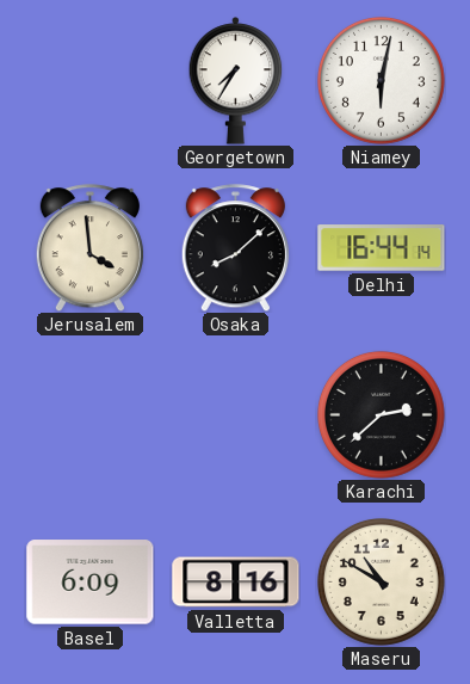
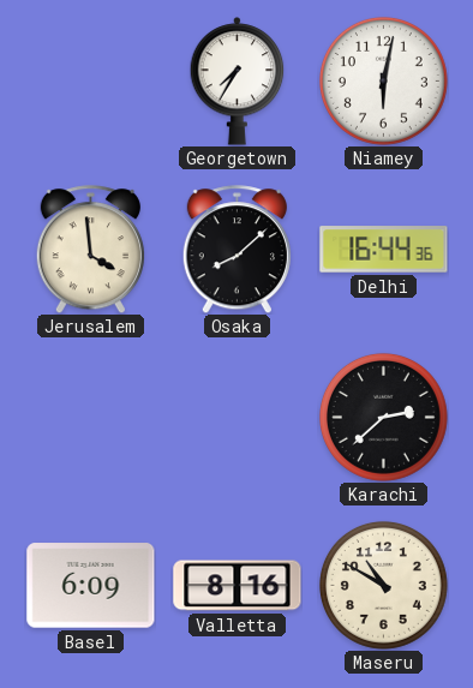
Delhi: 16:44:14 -> 16:44:36
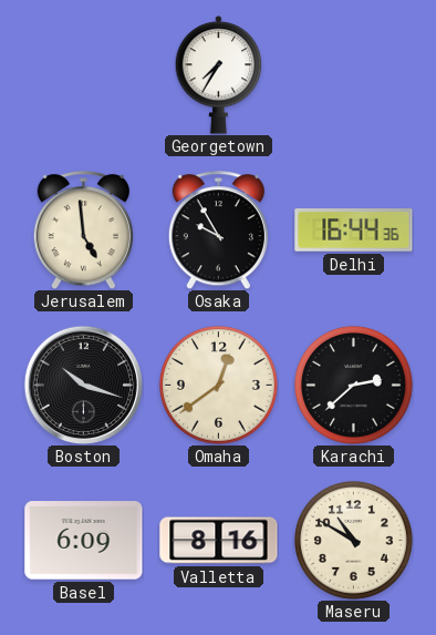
Niamey: 6:02 -> none
Jerusalem: 3:59 -> 4:59
Osaka: 8:08 -> 9:55
Boston: none -> 10:18
Omaha: none -> 12:39
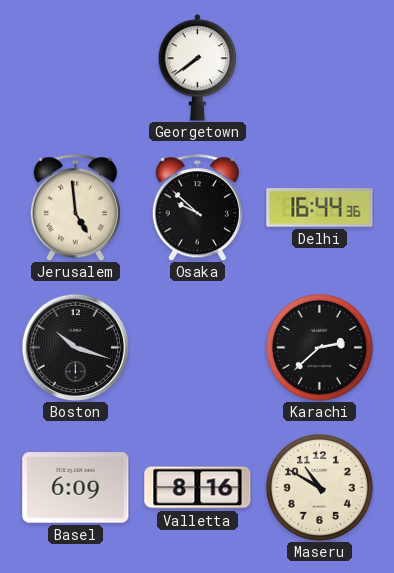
Georgetown: 7:35 -> 7:39
Osaka: 9:55 -> 9:52
Omaha: 12:39 -> none
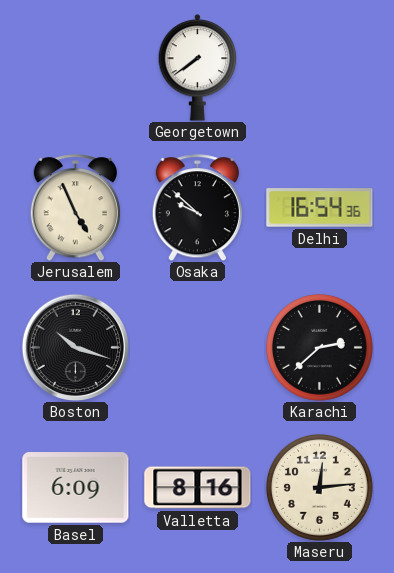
Jerusalem: 4:59 -> 4:56
Delhi: 16:44 -> 16:54
Maseru: 10:50 -> 12:14
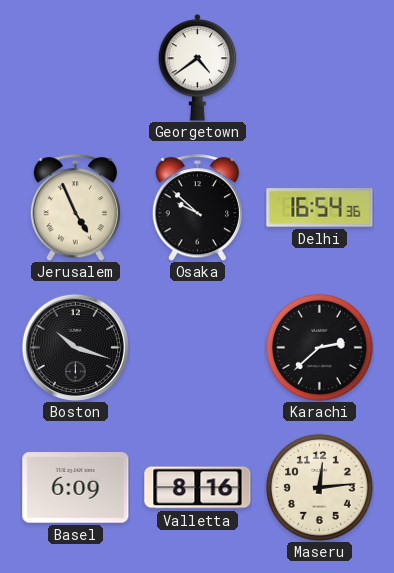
Georgetown: 7:39 -> 4:39
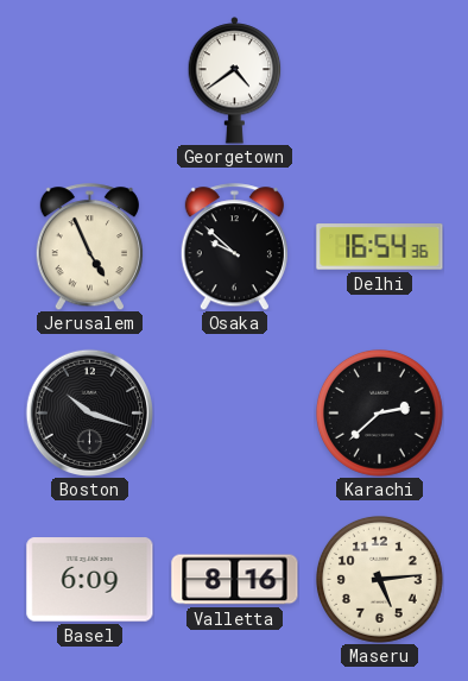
Maseru: 12:14 -> 5:14
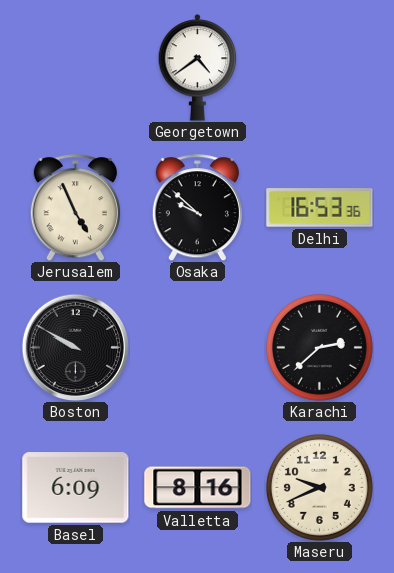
Delhi: 16:54 -> 16:53
Boston: 10:18 -> 9:50
Maseru: 5:14 -> 9:41
